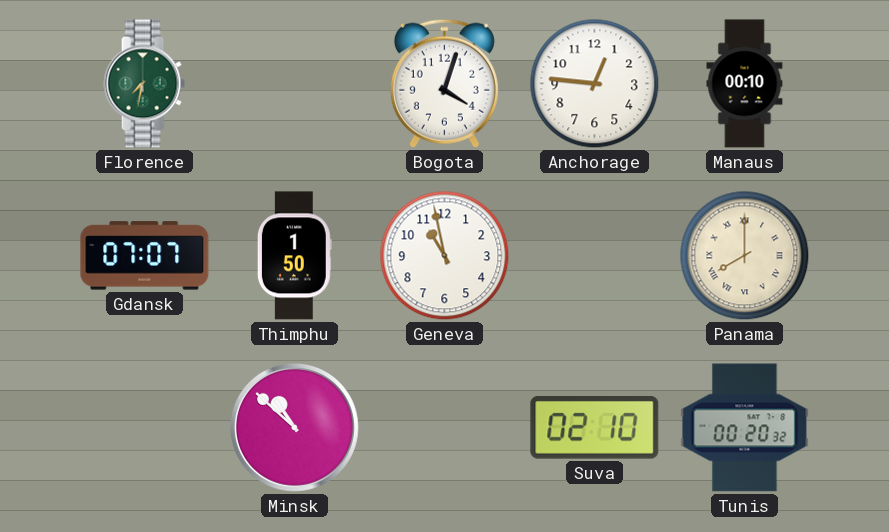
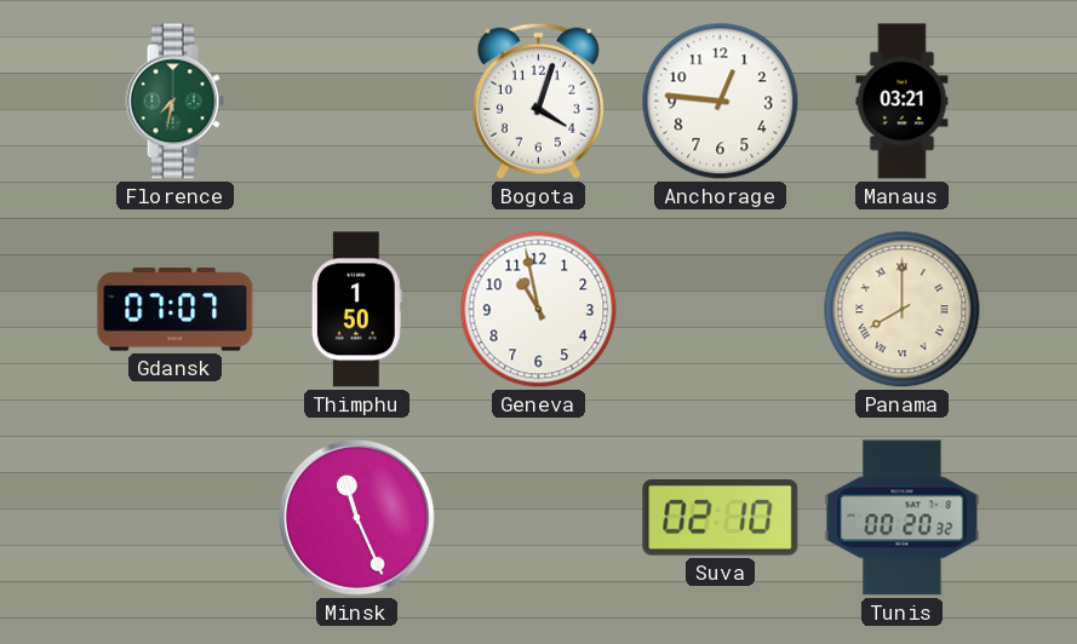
Manaus: 00:10 -> 03:21
Minsk: 10:52 -> 11:26
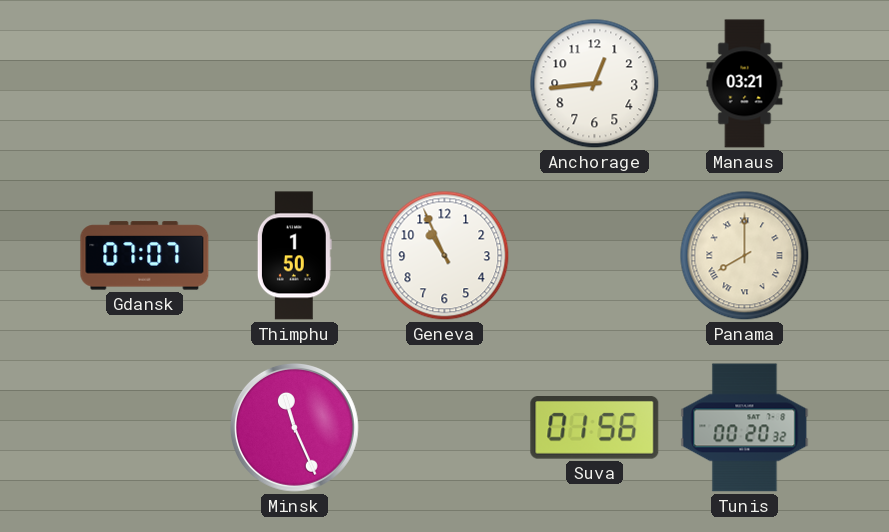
Florence: 7:32 -> none
Bogota: 4:03 -> none
Anchorage: 12:46 -> 12:44
Geneva: 10:58 -> 10:56
Suva: 02:10 -> 01:56
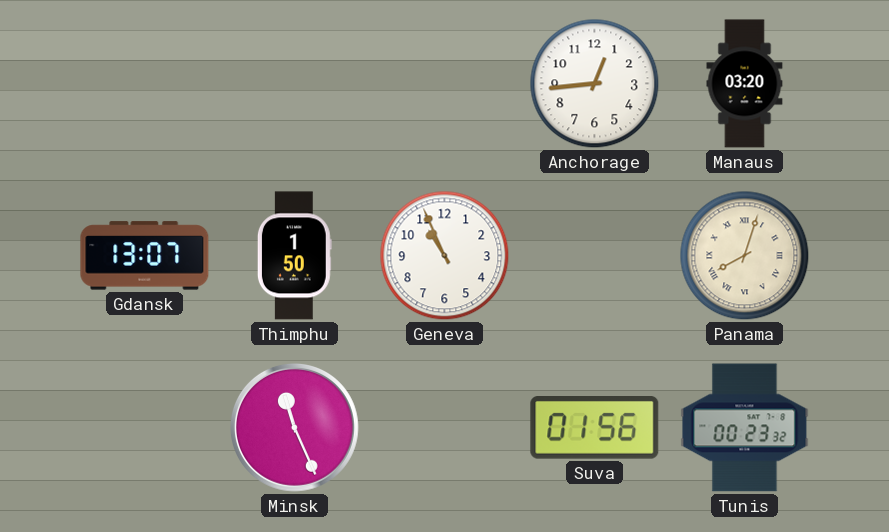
Manaus: 03:21 -> 03:20
Gdansk: 07:07 -> 13:07
Panama: 8:00 -> 8:03
Tunis: 00:20 -> 00:23
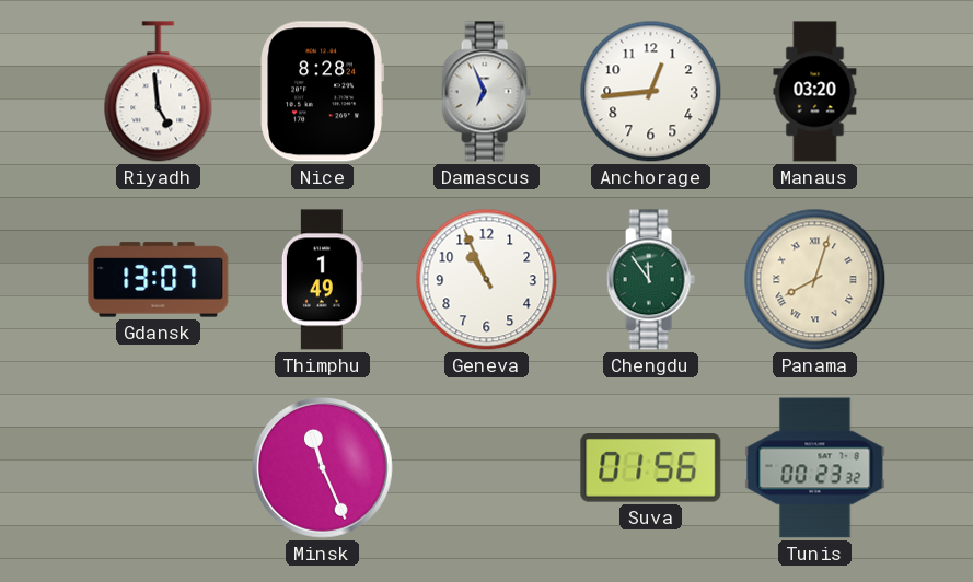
Riyadh: none -> 4:59
Nice: none -> 8:28
Damascus: none -> 6:56
Thimphu: 1:50 -> 1:49
Chengdu: none -> 11:54
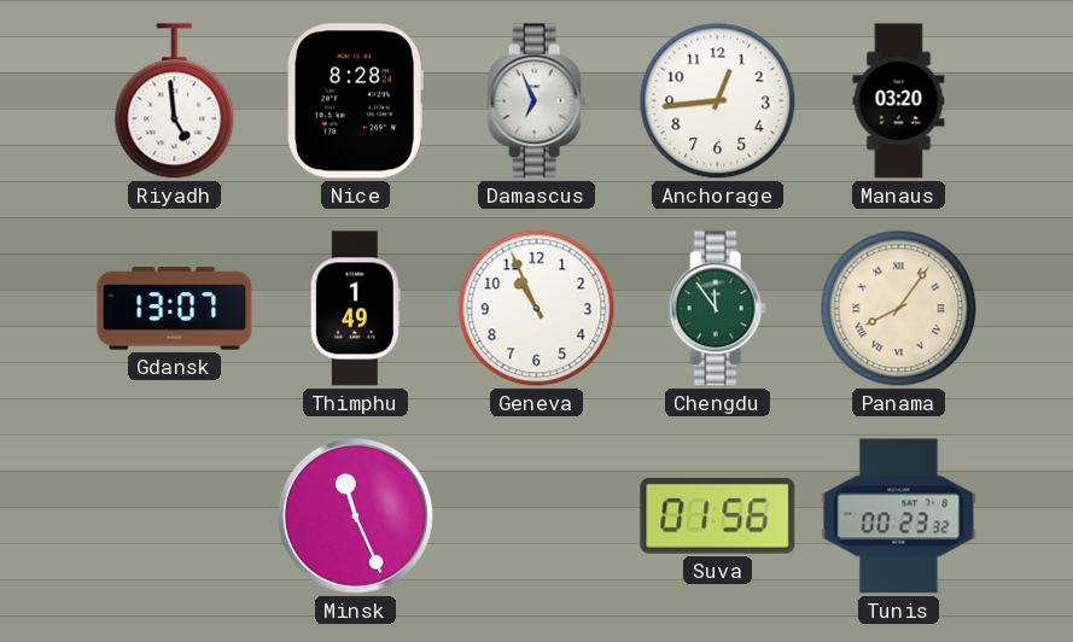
Panama: 8:03 -> 8:06
